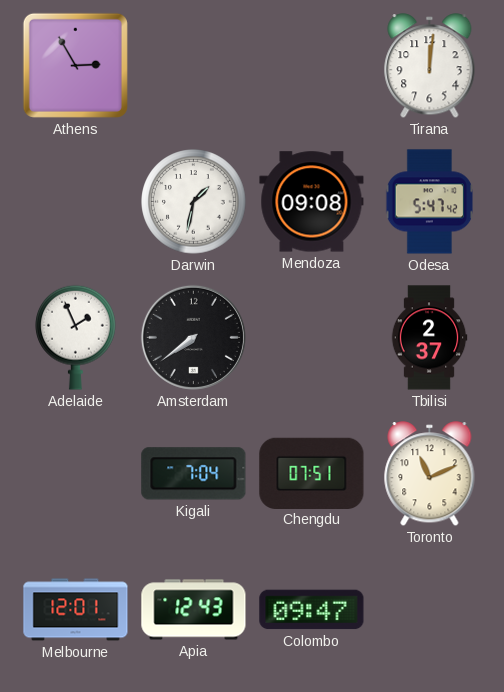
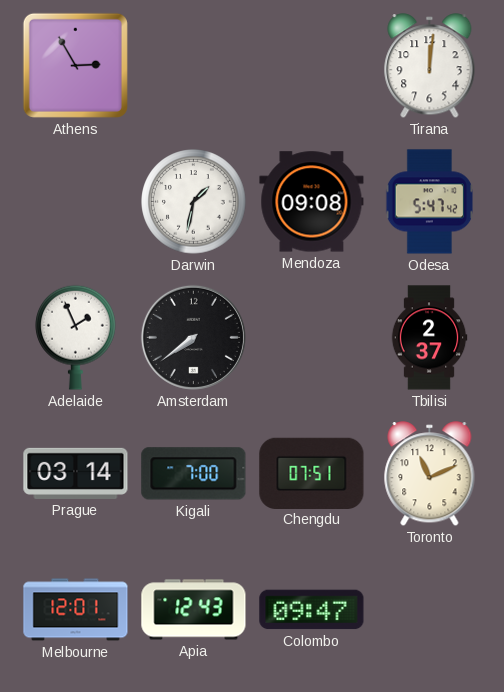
Prague: none -> 03:14
Kigali: 7:04 -> 7:00
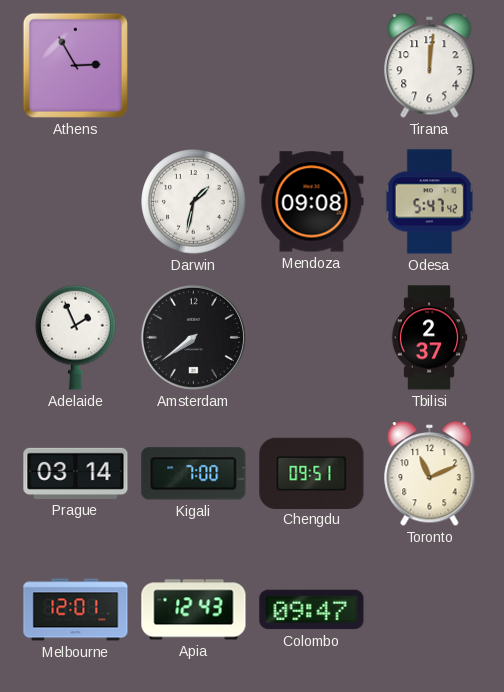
Chengdu: 07:51 -> 09:51
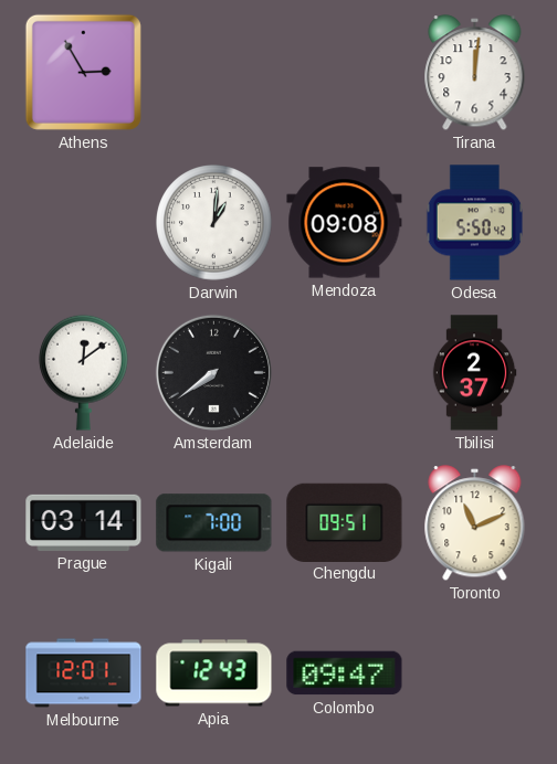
Darwin: 1:32 -> 1:01
Odesa: 5:47 -> 5:50
Adelaide: 1:56 -> 12:09
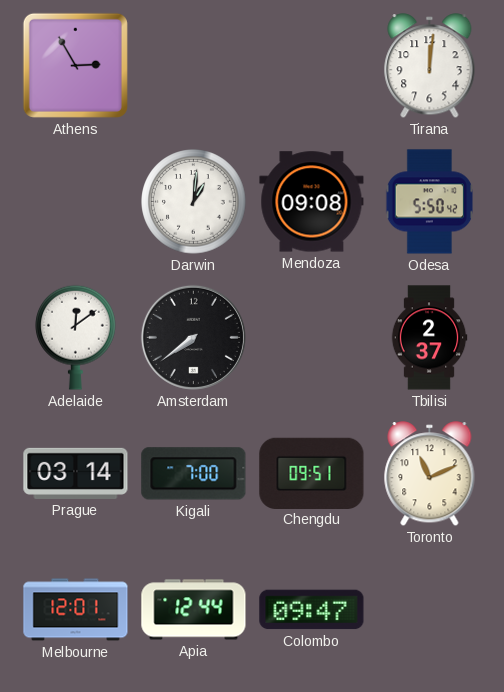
Apia: 12:43 -> 12:44
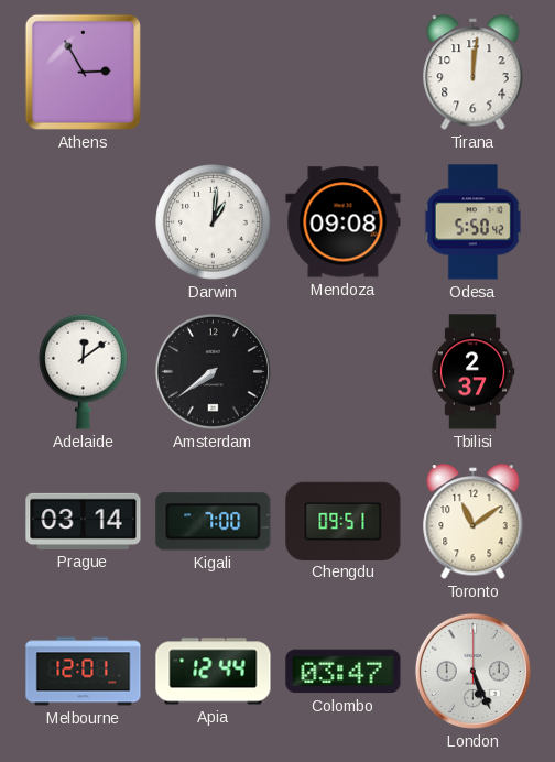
Toronto: 11:11 -> 11:09
Colombo: 09:47 -> 03:47
London: none -> 5:26
